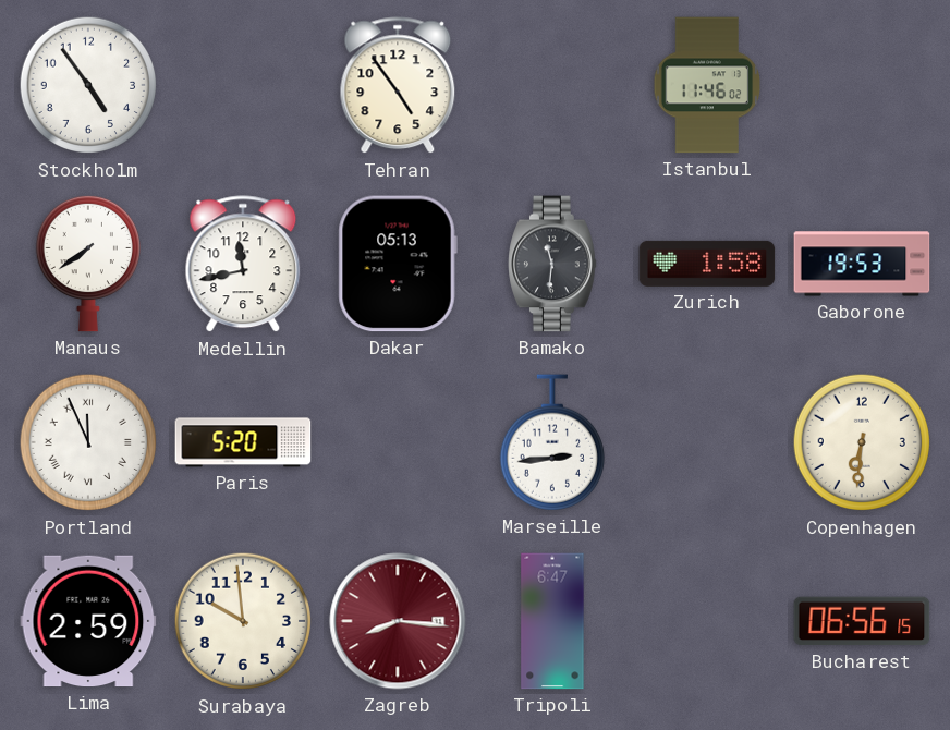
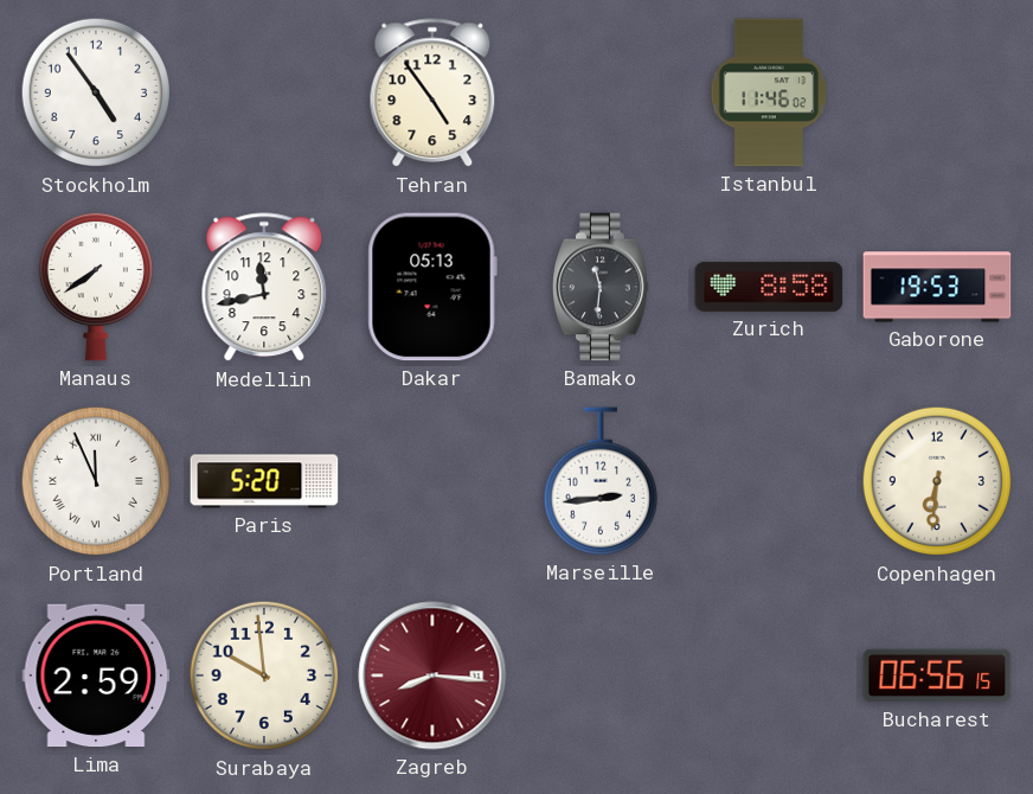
Zurich: 1:58 -> 8:58
Tripoli: 6:47 -> none
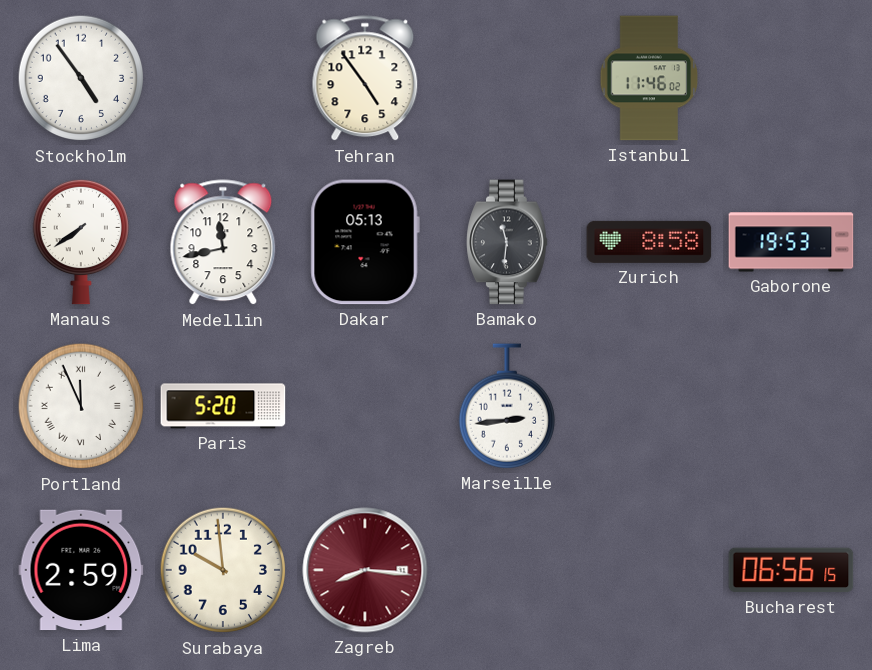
Copenhagen: 6:31 -> none
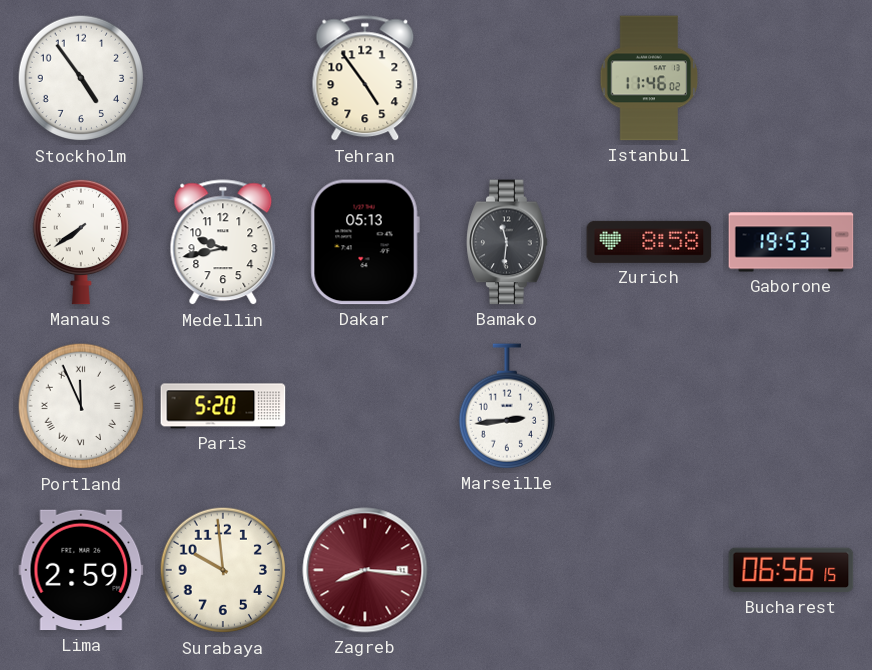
Medellin: 11:43 -> 9:43
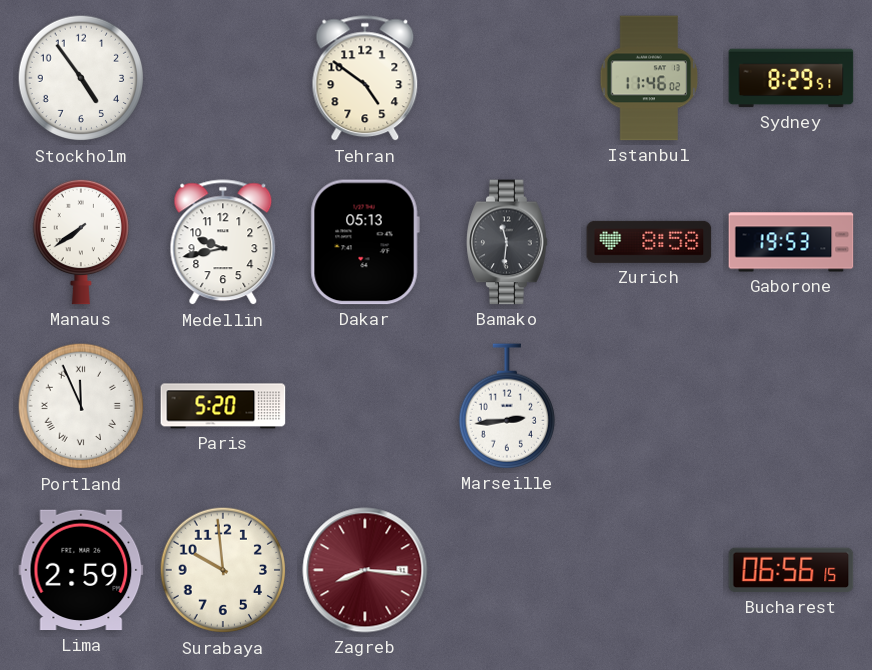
Tehran: 4:54 -> 4:51
Sydney: none -> 8:29
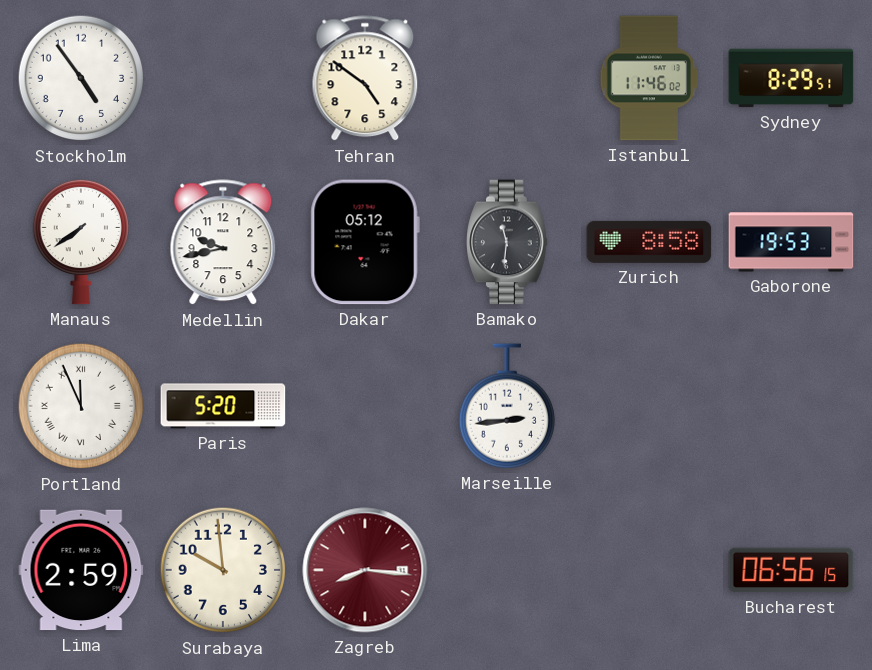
Dakar: 05:13 -> 05:12
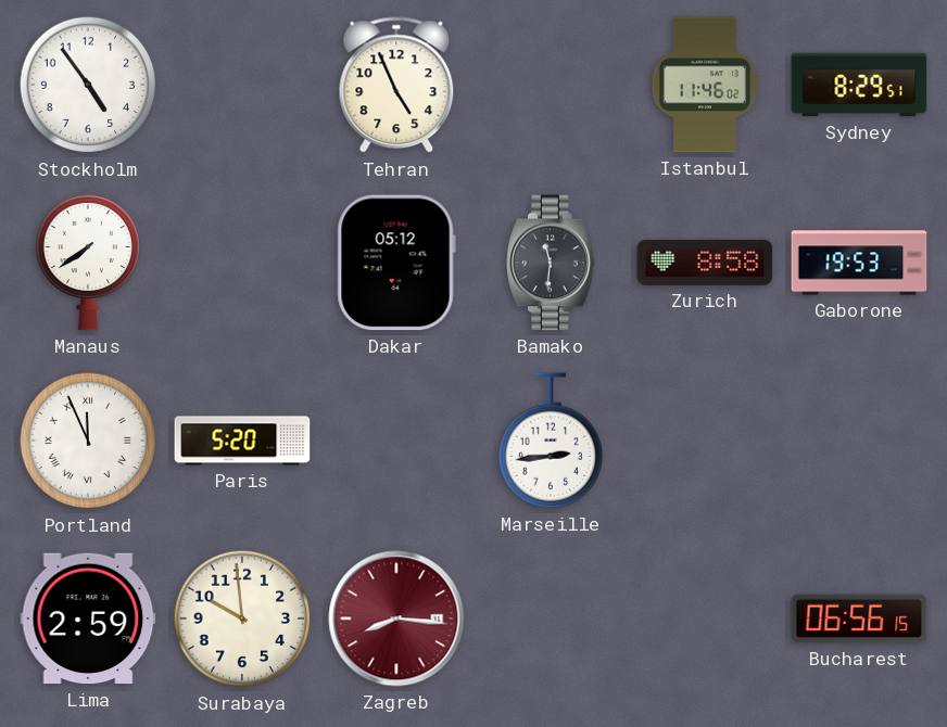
Tehran: 4:51 -> 4:56
Medellin: 9:43 -> none
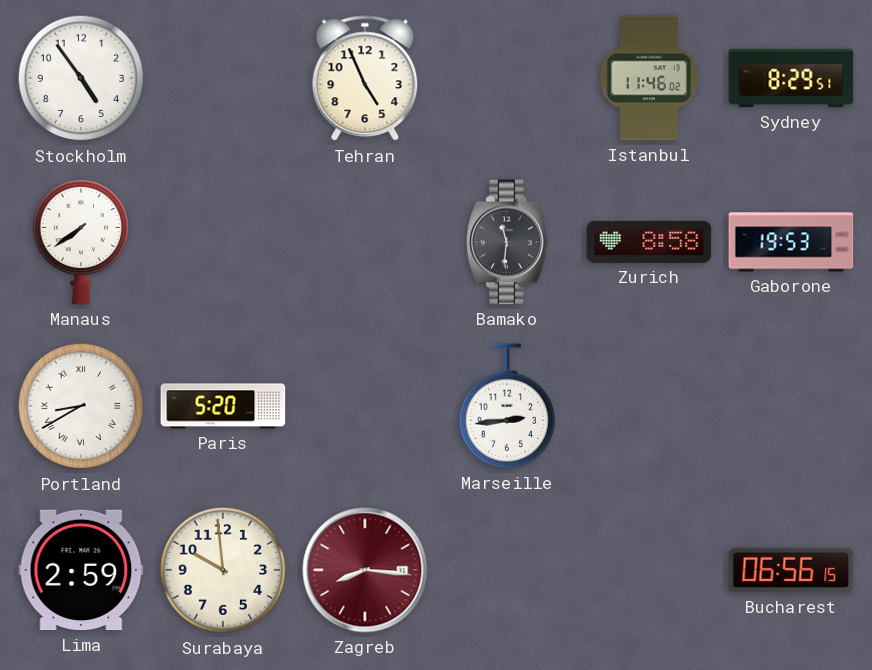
Dakar: 05:12 -> none
Portland: 11:56 -> 8:40
